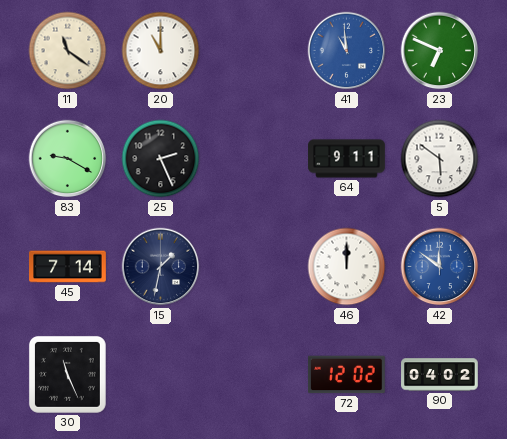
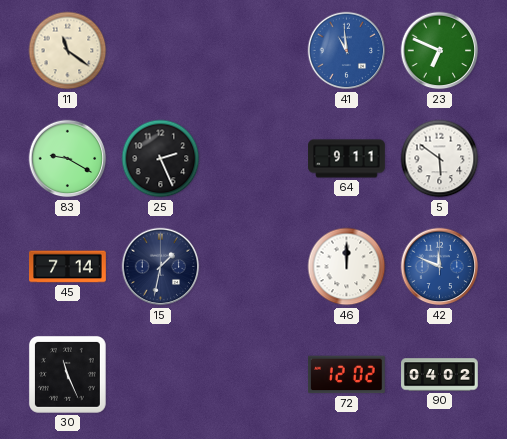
20: 11:00 -> none
42: 11:51 -> 11:49
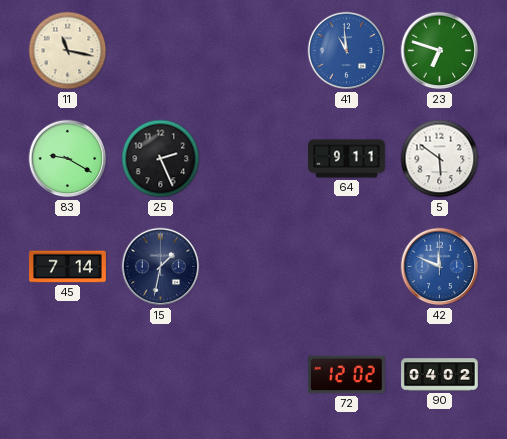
11: 11:21 -> 11:17
23: 6:49 -> 6:48
46: 12:00 -> none
30: 11:26 -> none
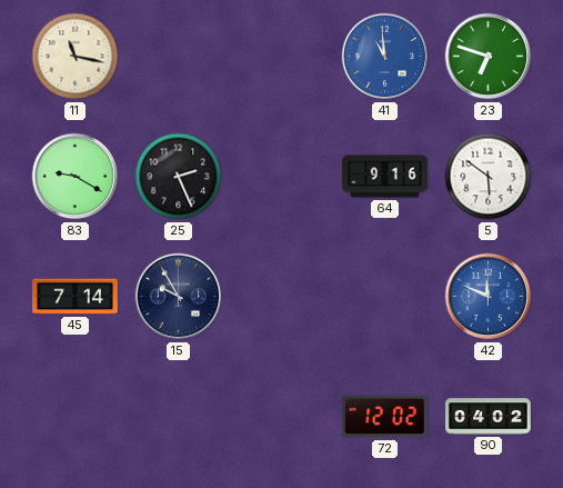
64: 9:11 -> 9:16
15: 1:32 -> 9:55
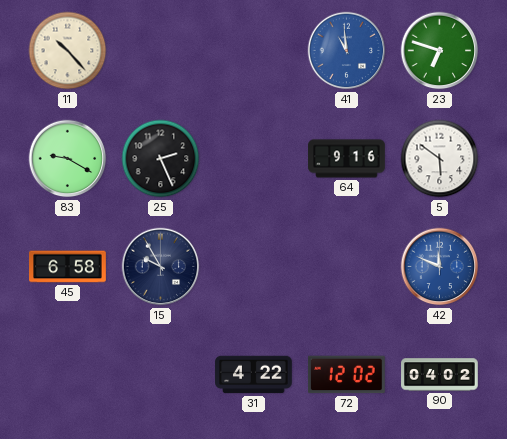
11: 11:17 -> 10:23
45: 7:14 -> 6:58
31: none -> 4:22
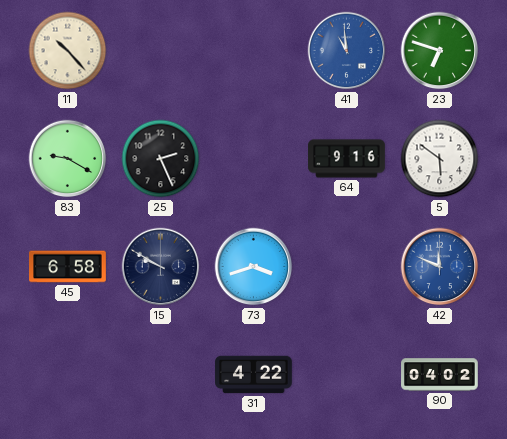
15: 9:55 -> 9:50
73: none -> 3:42
72: 12:02 -> none
